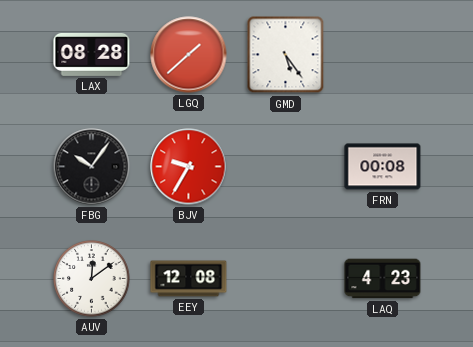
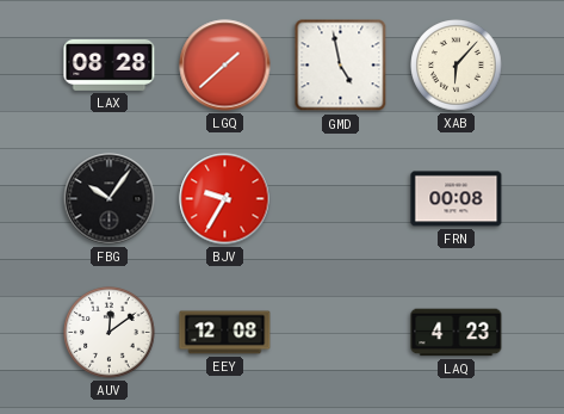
GMD: 5:24 -> 4:58
XAB: none -> 6:07
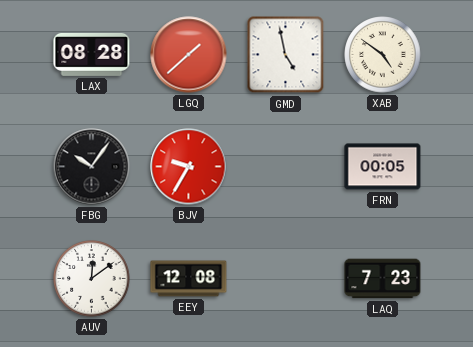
XAB: 6:07 -> 4:51
FRN: 00:08 -> 00:05
LAQ: 4:23 -> 7:23
